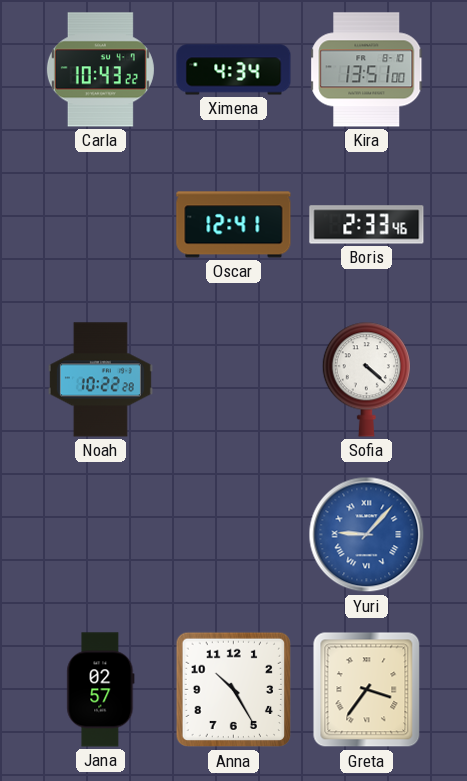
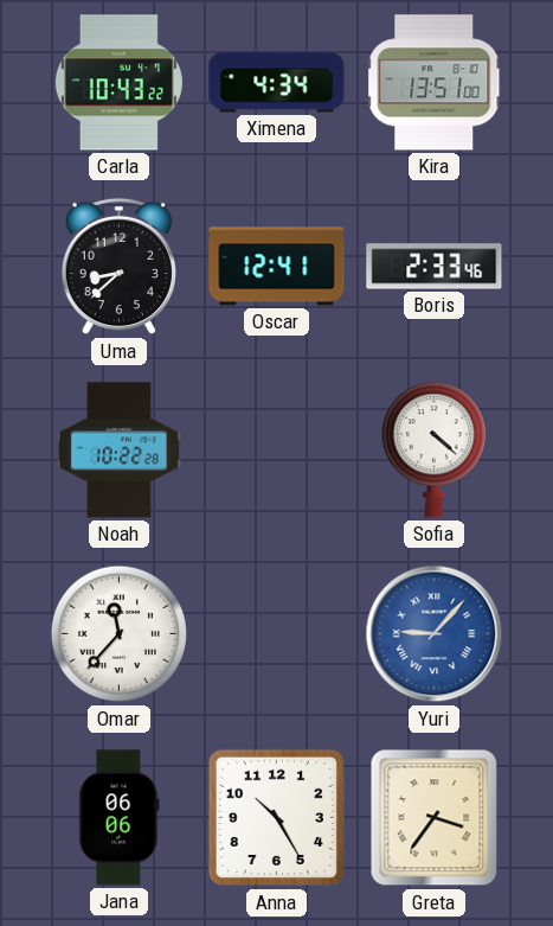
Uma: none -> 8:38
Omar: none -> 11:37
Jana: 02:57 -> 06:06
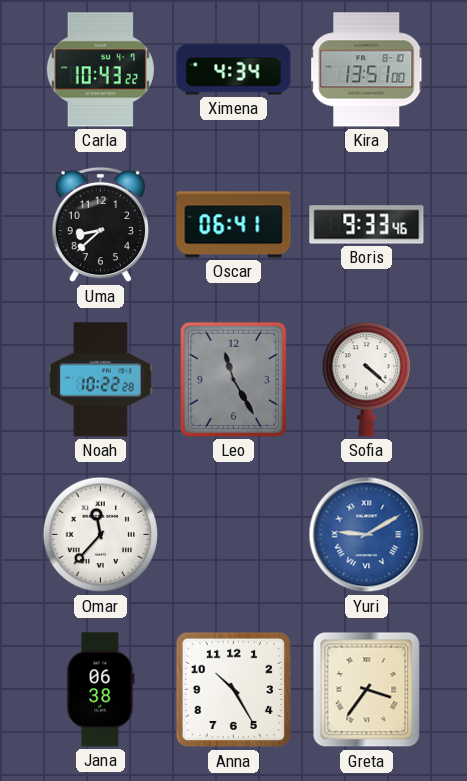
Oscar: 12:41 -> 06:41
Boris: 2:33 -> 9:33
Leo: none -> 11:25
Yuri: 9:07 -> 9:10
Jana: 06:06 -> 06:38
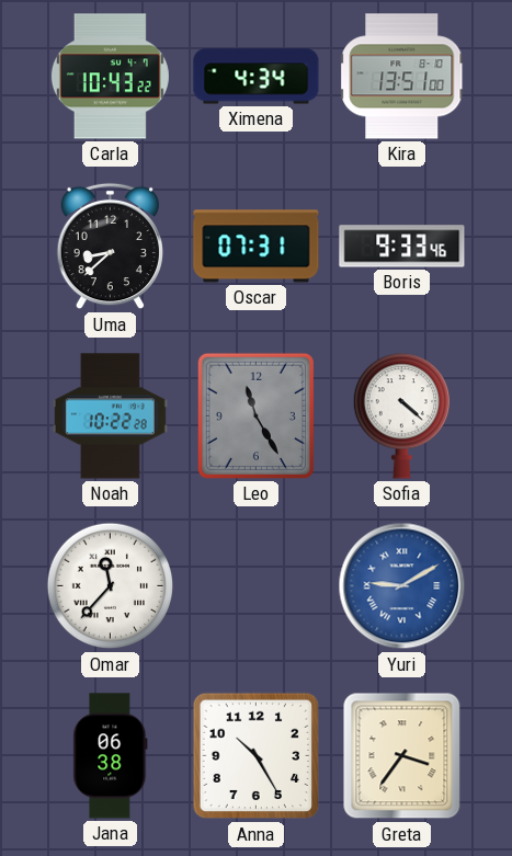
Oscar: 06:41 -> 07:31
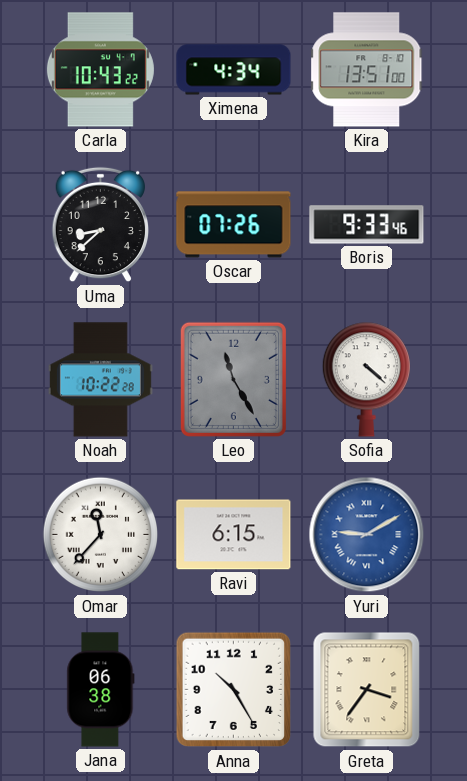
Oscar: 07:31 -> 07:26
Ravi: none -> 6:15
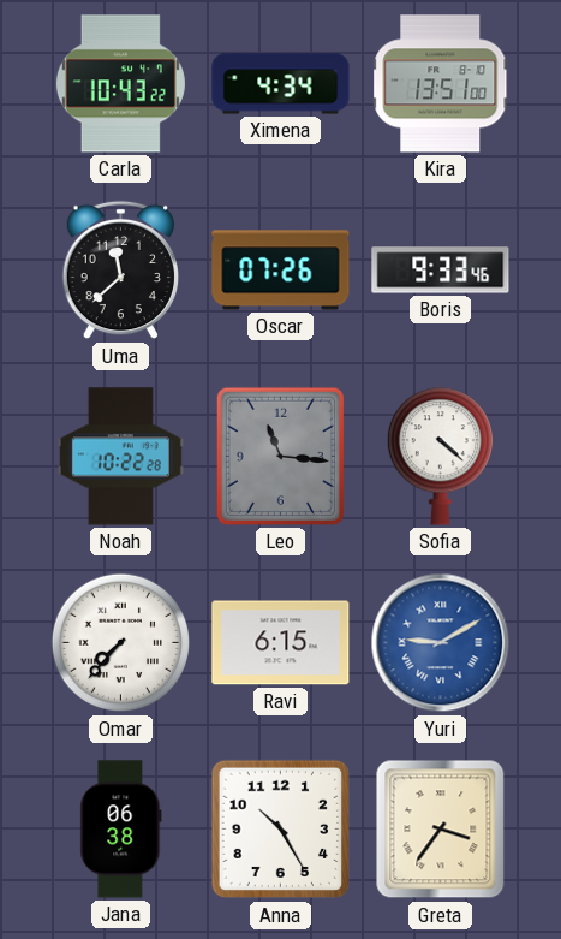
Uma: 8:38 -> 11:38
Leo: 11:25 -> 11:16
Omar: 11:37 -> 7:37
